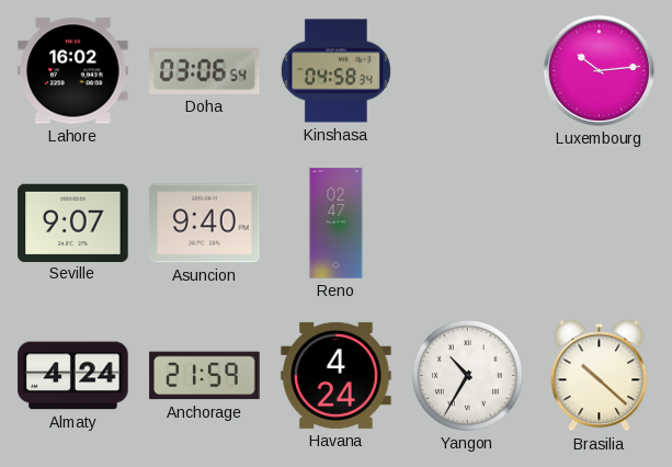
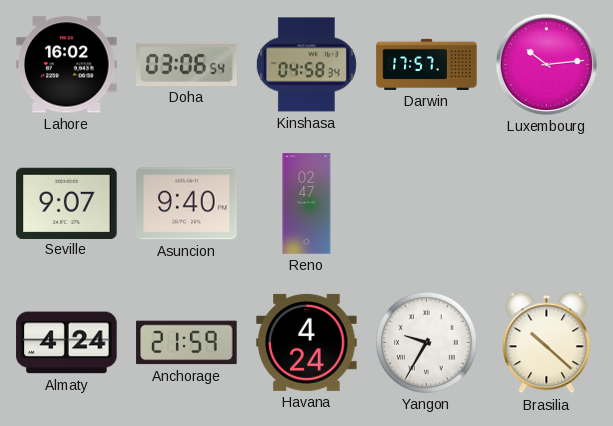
Darwin: none -> 17:57
Yangon: 10:35 -> 9:35
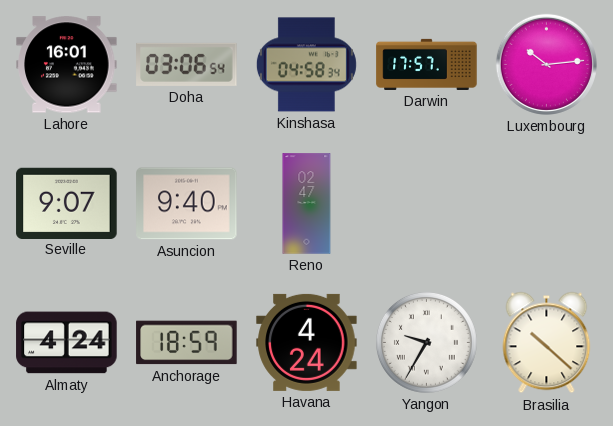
Lahore: 16:02 -> 16:01
Anchorage: 21:59 -> 18:59
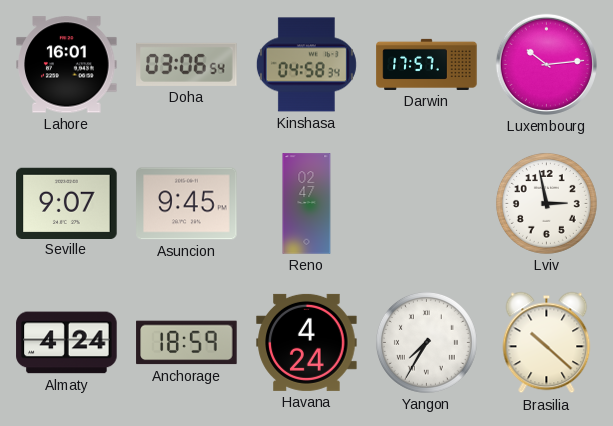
Asuncion: 9:40 -> 9:45
Lviv: none -> 2:58
Yangon: 9:35 -> 7:35
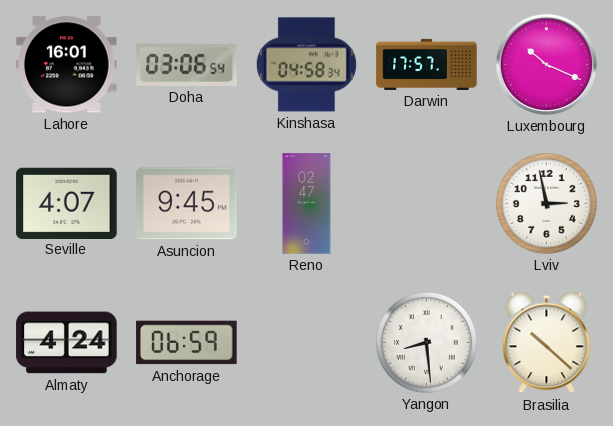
Luxembourg: 10:14 -> 10:19
Seville: 9:07 -> 4:07
Anchorage: 18:59 -> 06:59
Havana: 4:24 -> none
Yangon: 7:35 -> 8:29
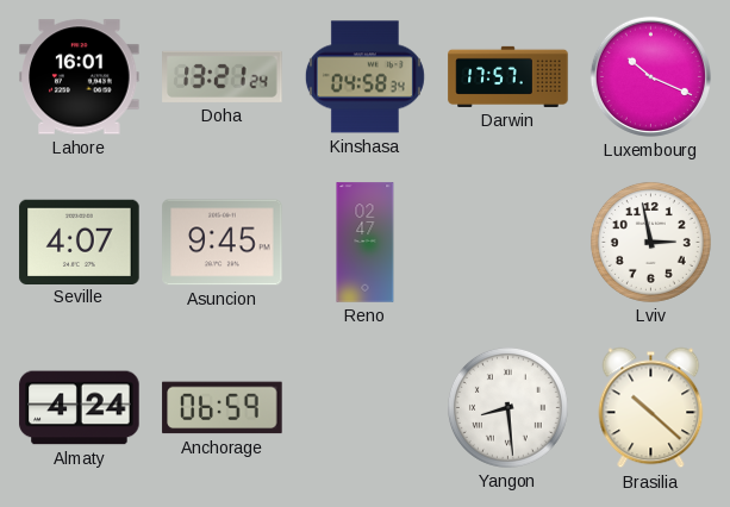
Doha: 03:06 -> 13:21
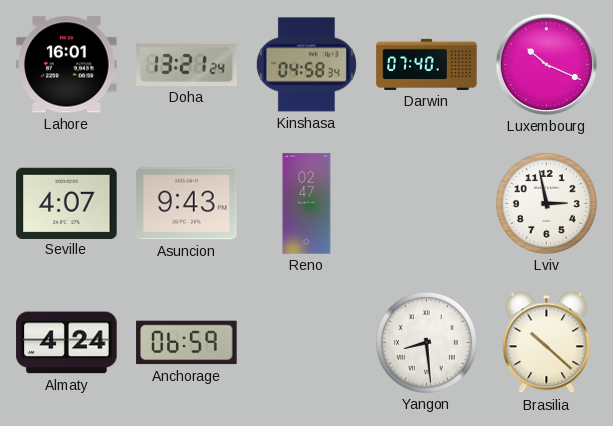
Darwin: 17:57 -> 07:40
Asuncion: 9:45 -> 9:43
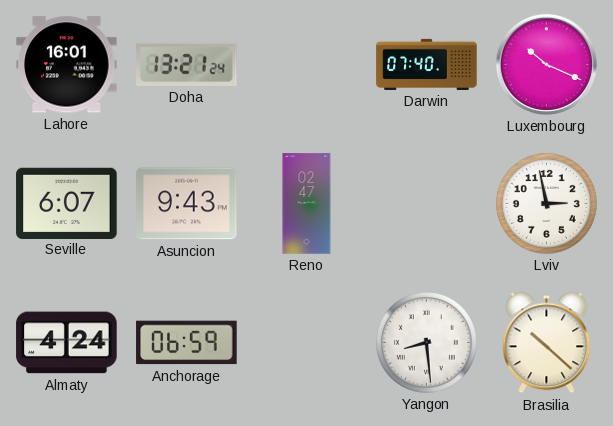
Kinshasa: 04:58 -> none
Seville: 4:07 -> 6:07
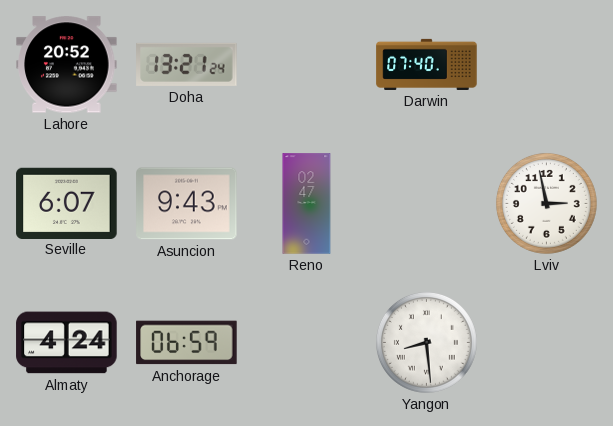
Lahore: 16:01 -> 20:52
Luxembourg: 10:19 -> none
Brasilia: 10:22 -> none
